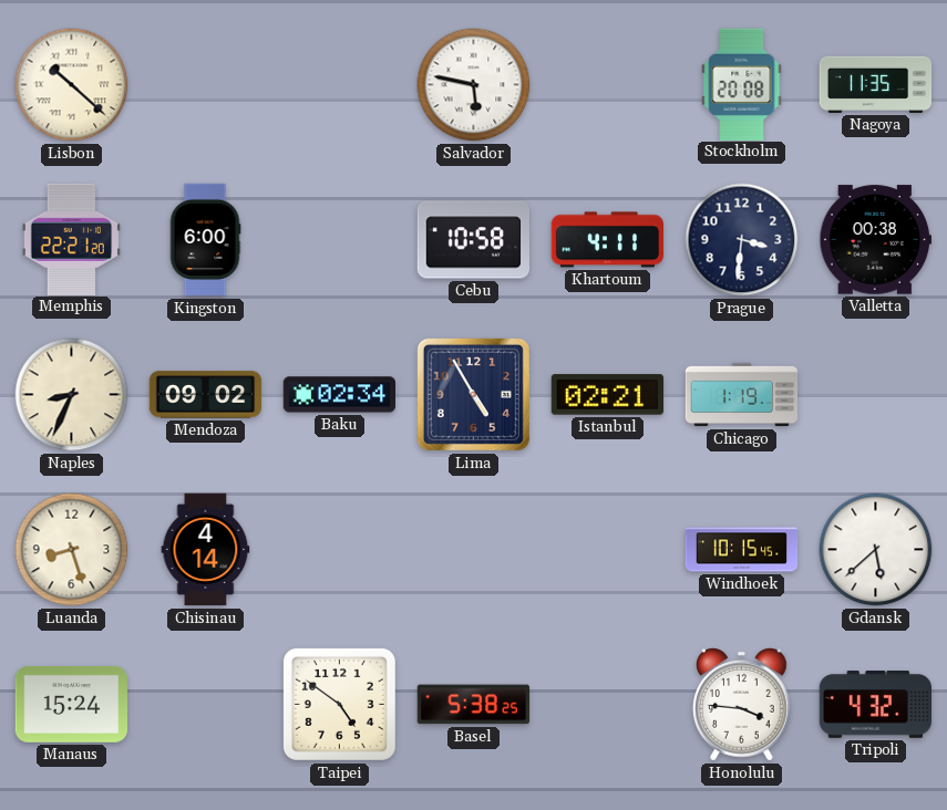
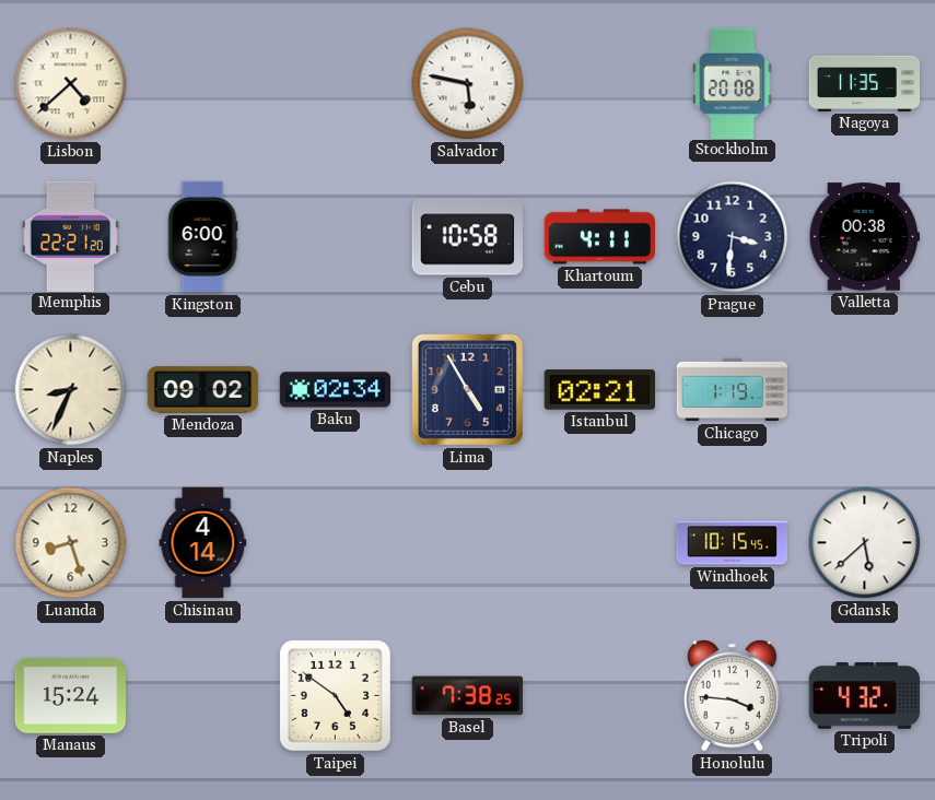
Lisbon: 10:22 -> 4:38
Basel: 5:38 -> 7:38
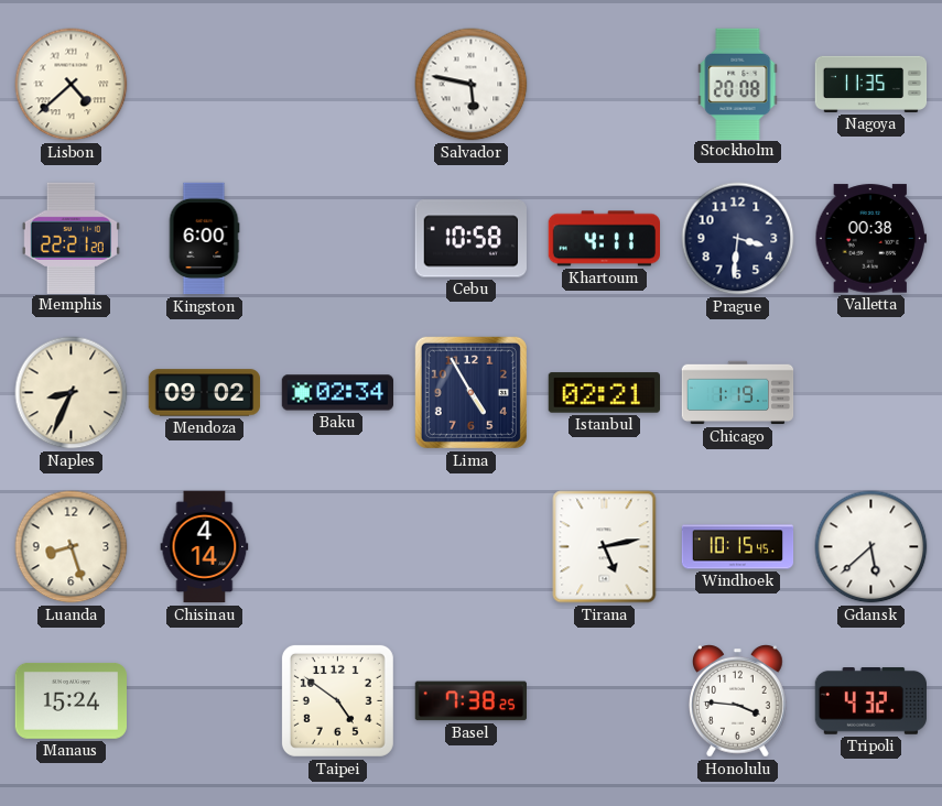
Tirana: none -> 5:13
